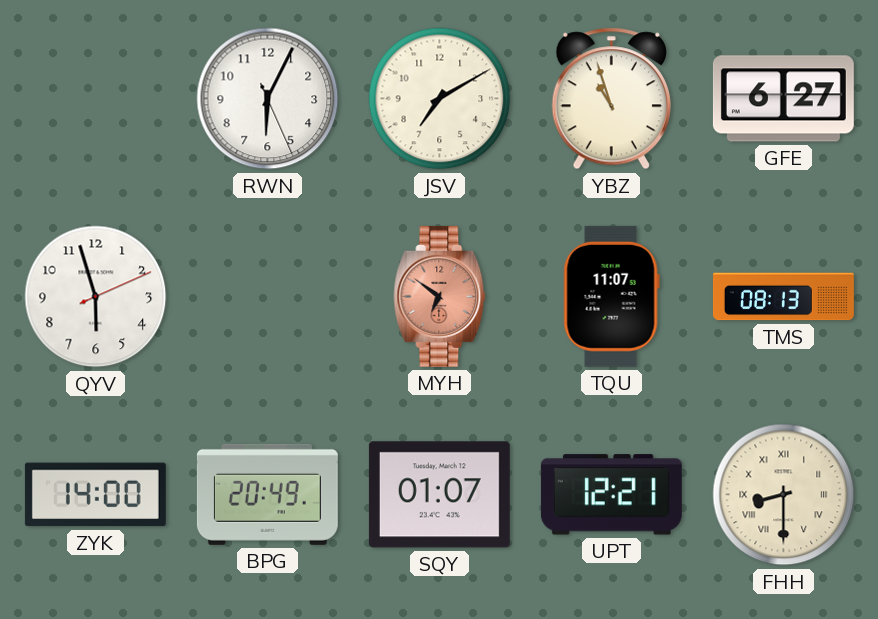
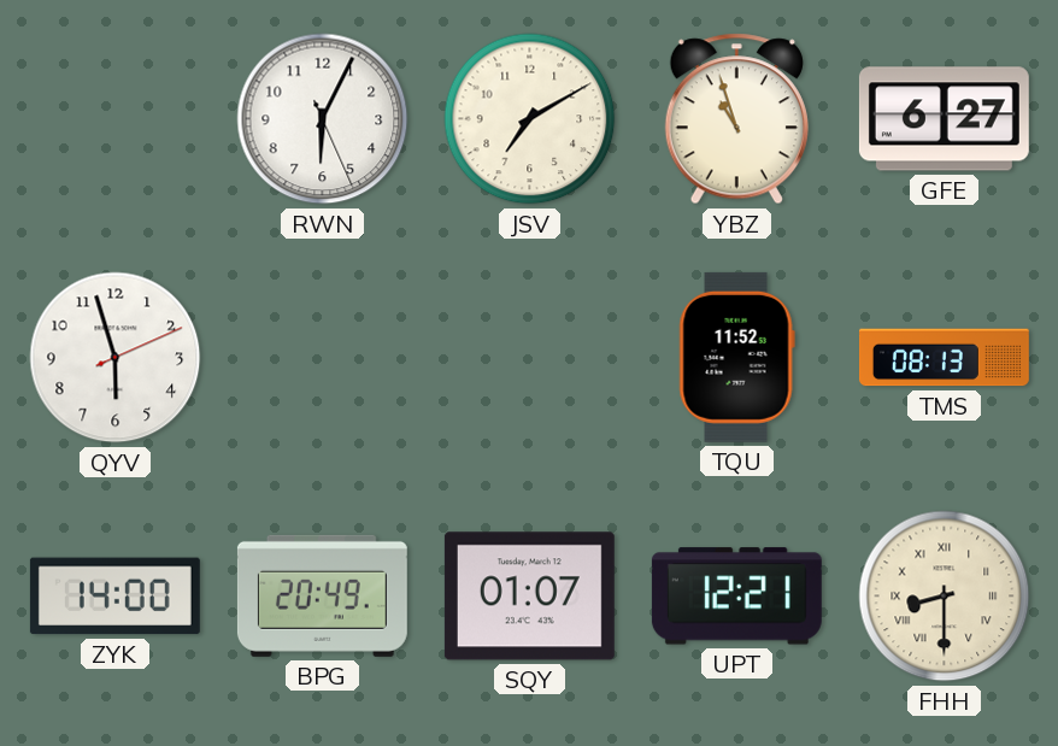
MYH: 6:51 -> none
TQU: 11:07 -> 11:52
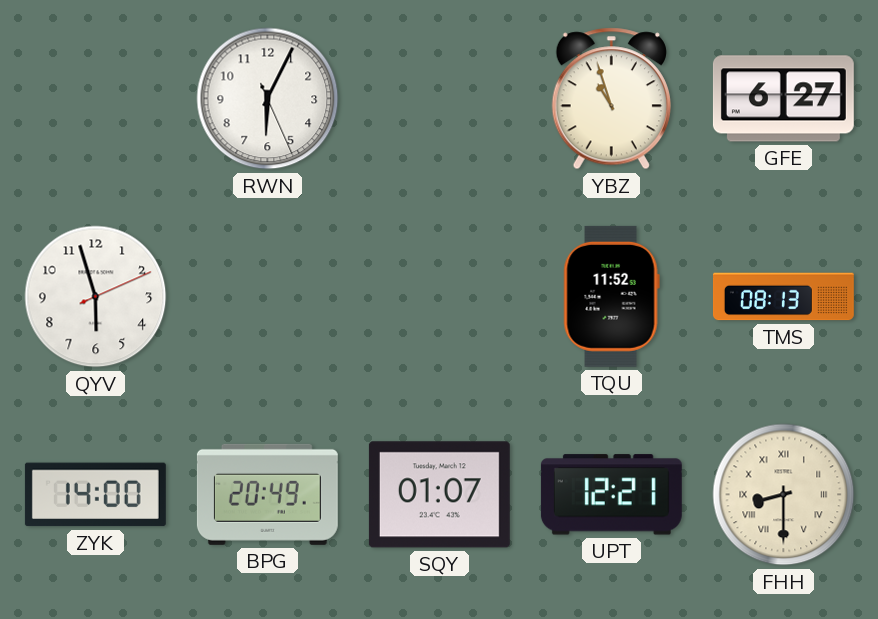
JSV: 7:10 -> none
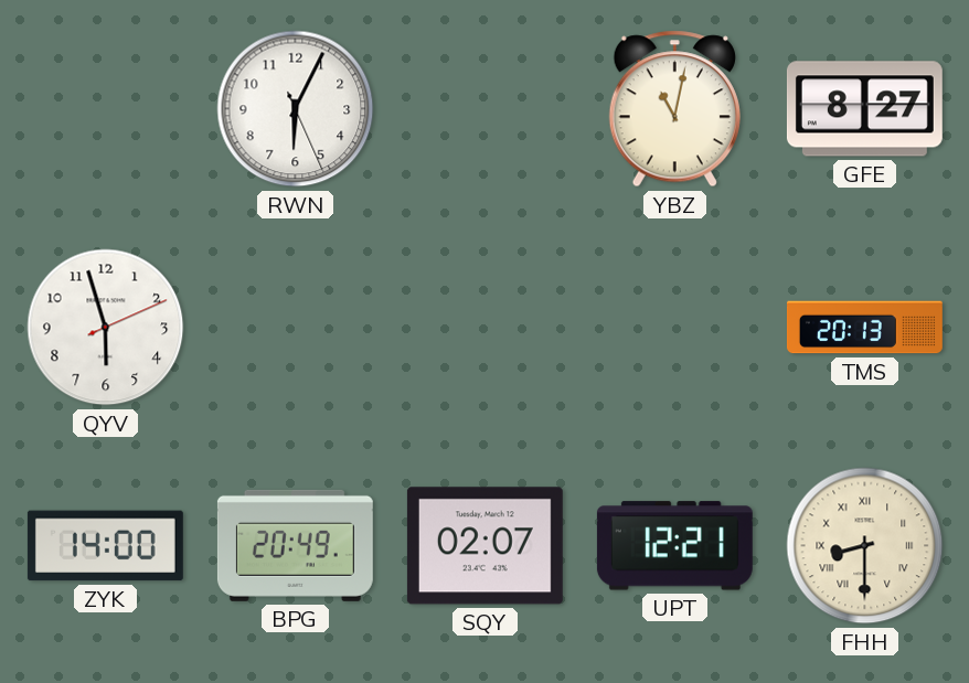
YBZ: 10:57 -> 11:02
GFE: 6:27 -> 8:27
TQU: 11:52 -> none
TMS: 08:13 -> 20:13
SQY: 01:07 -> 02:07
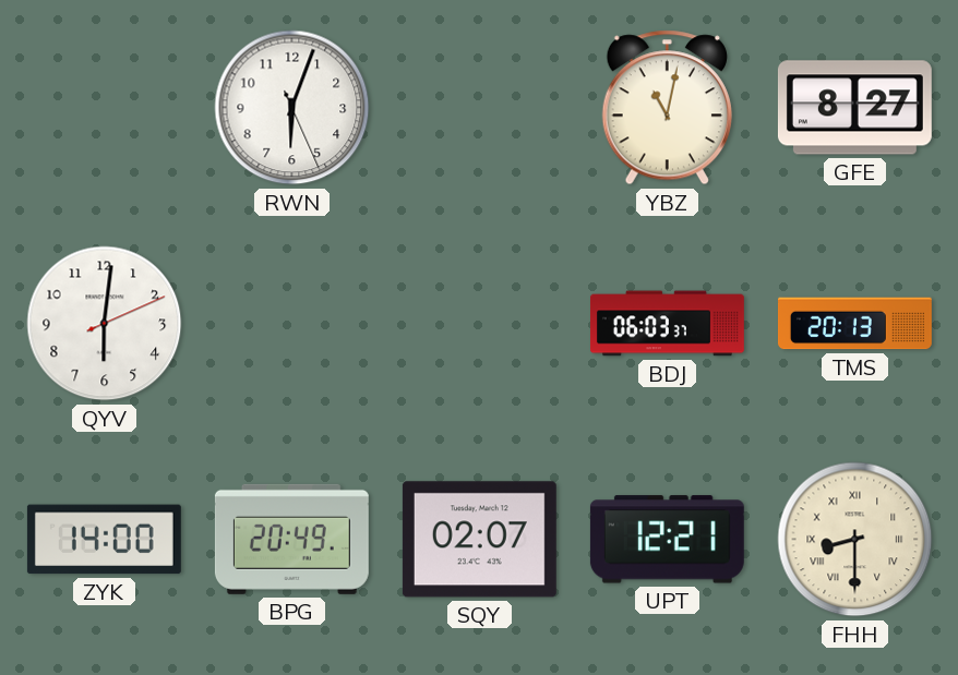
RWN: 6:04 -> 6:03
QYV: 5:57 -> 6:01
BDJ: none -> 06:03
